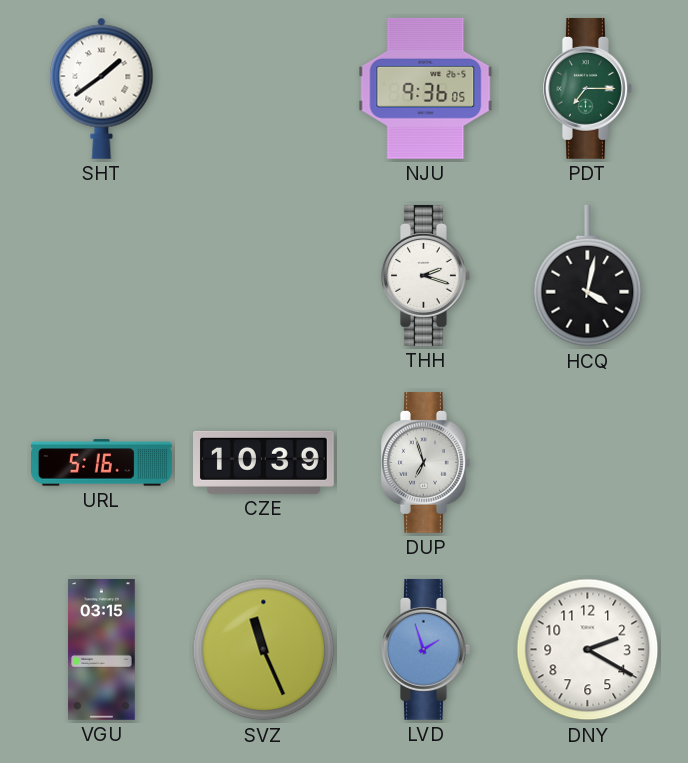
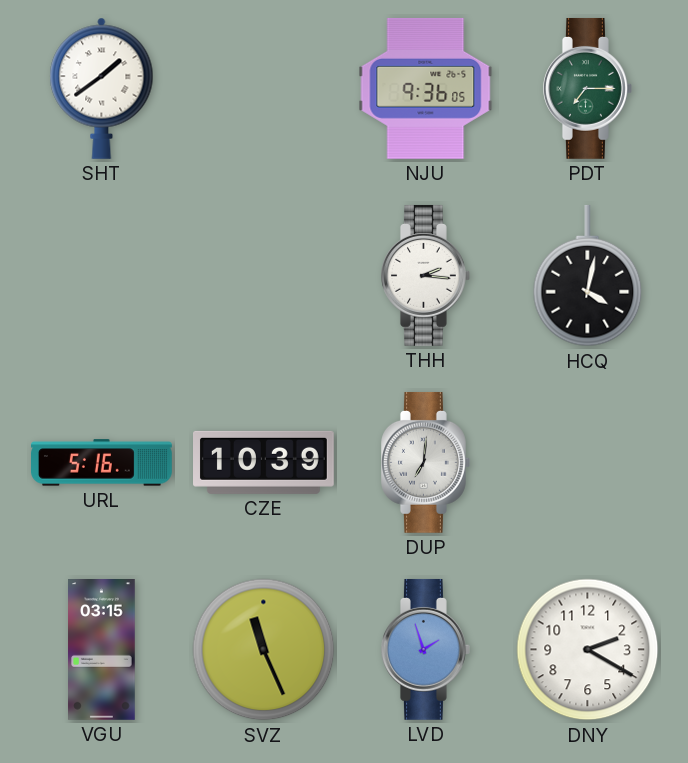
THH: 2:18 -> 2:16
DUP: 6:57 -> 7:01
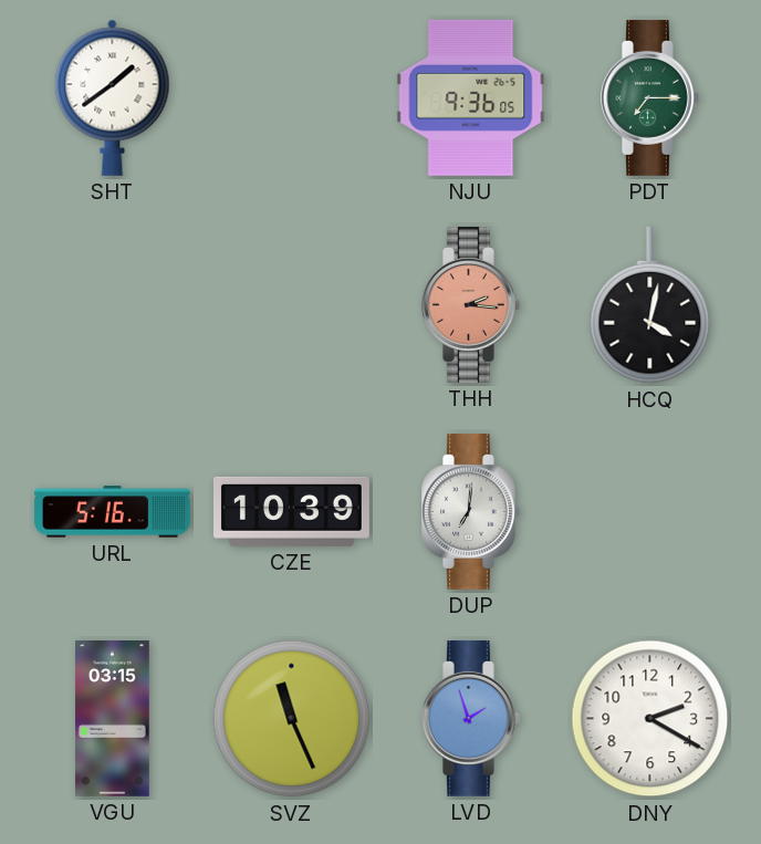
THH dial: white -> salmon
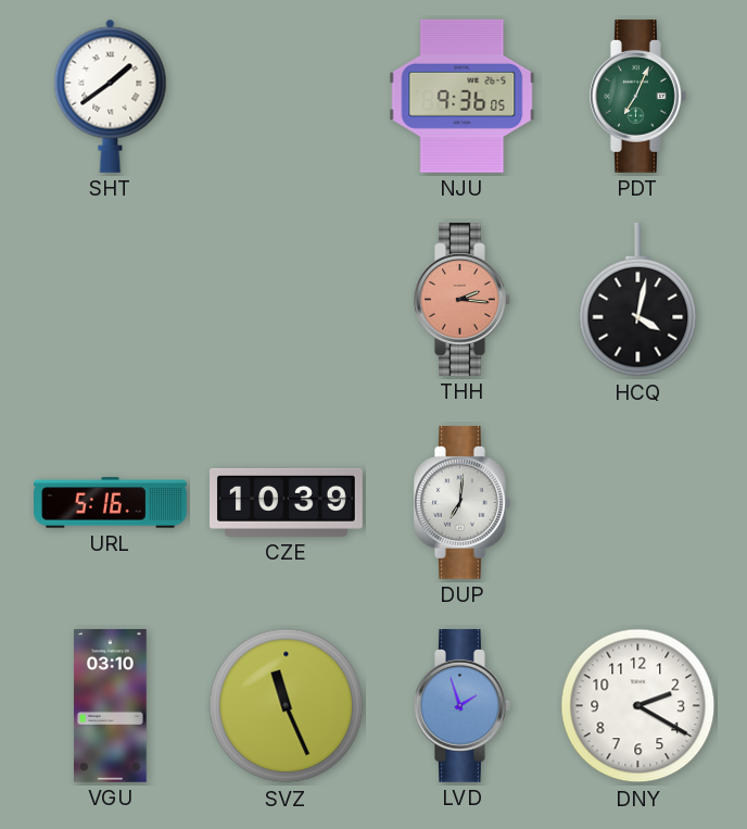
PDT: 7:15 -> 7:04
VGU: 03:15 -> 03:10
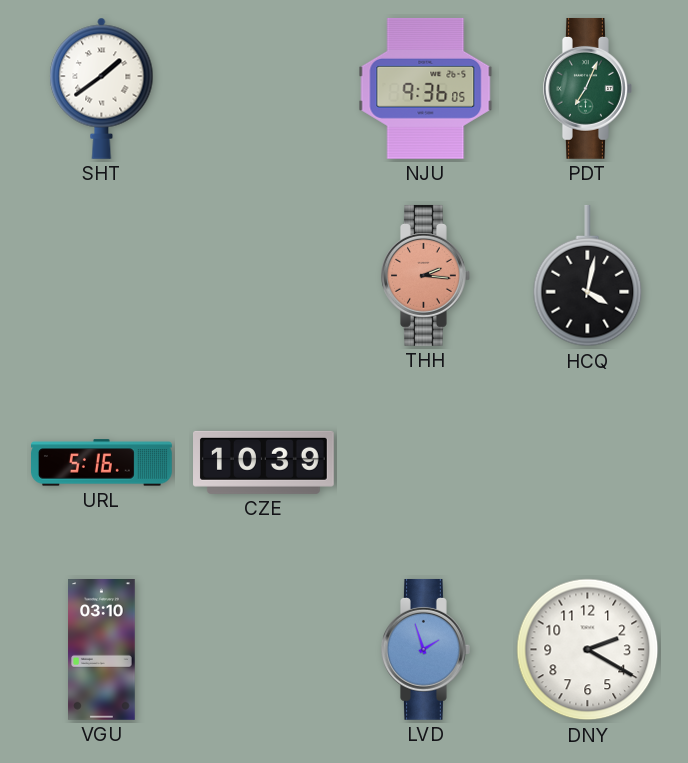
DUP: 7:01 -> none
SVZ: 11:26 -> none
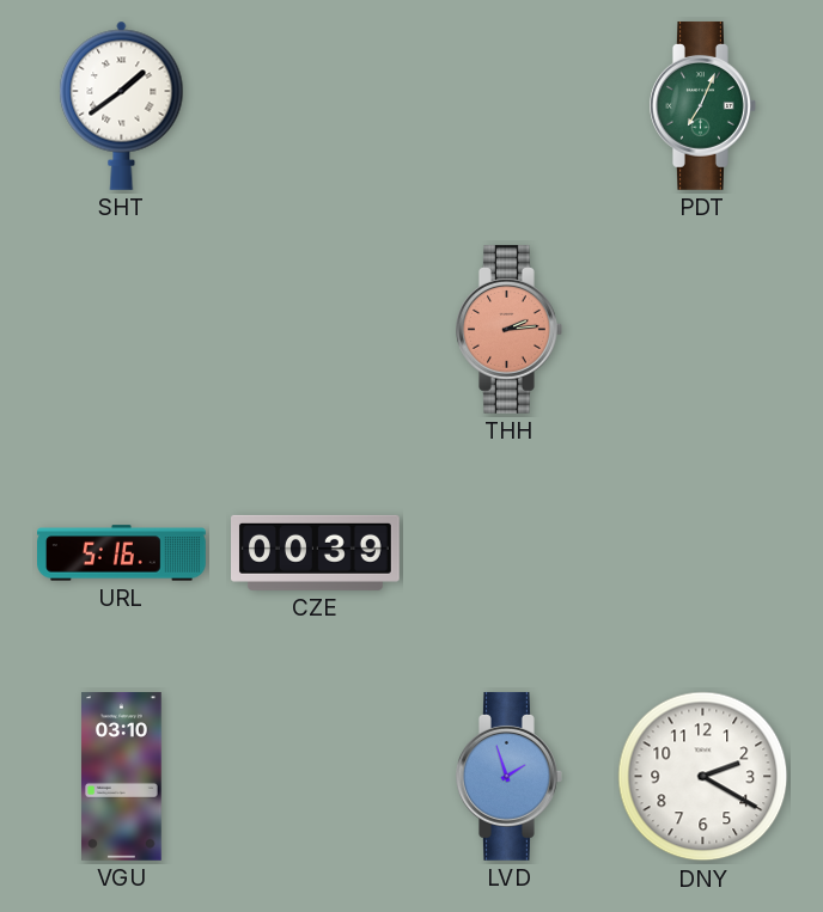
NJU: 9:36 -> none
THH: 2:16 -> 2:14
HCQ: 4:02 -> none
CZE: 10:39 -> 00:39
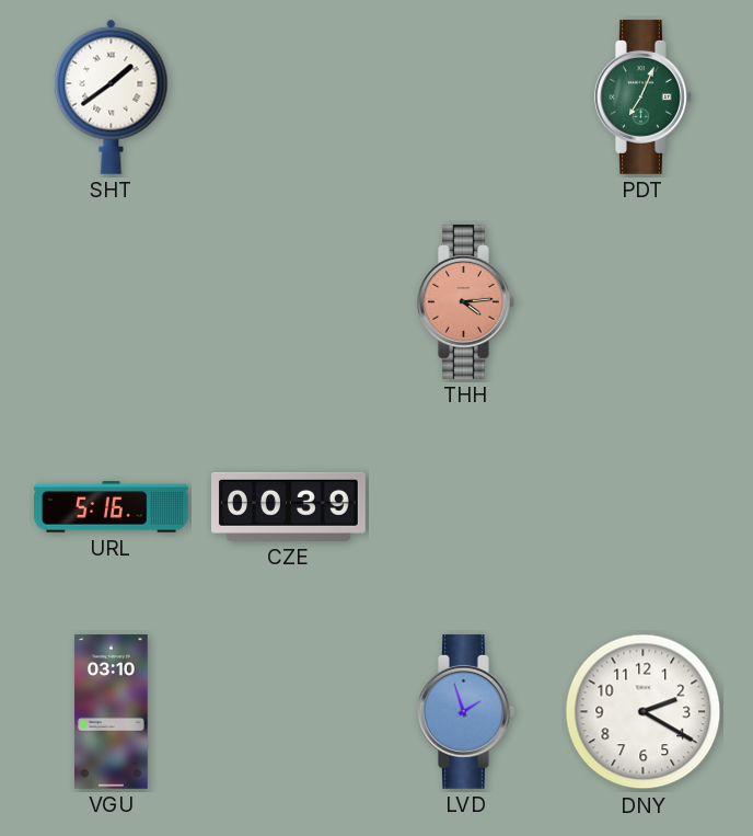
THH: 2:14 -> 4:14
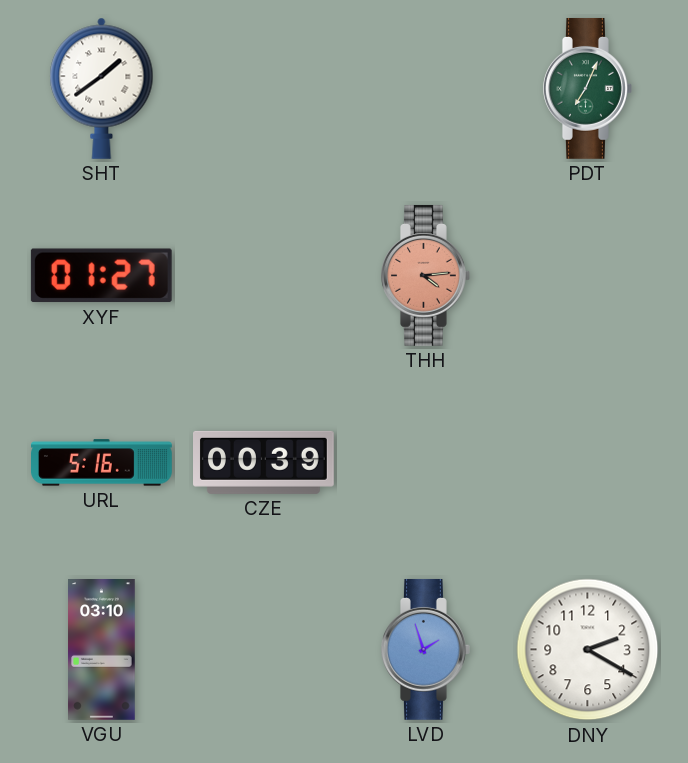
XYF: none -> 01:27
